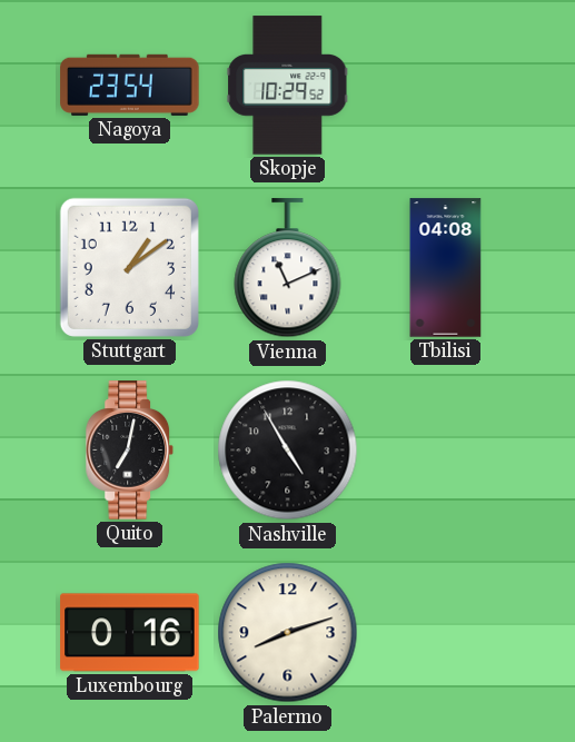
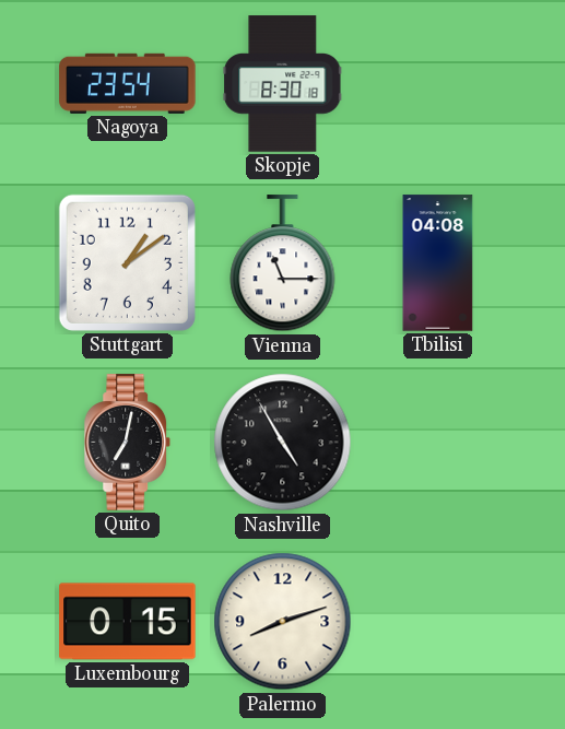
Skopje: 10:29 -> 8:30
Vienna: 11:11 -> 11:15
Luxembourg: 0:16 -> 0:15
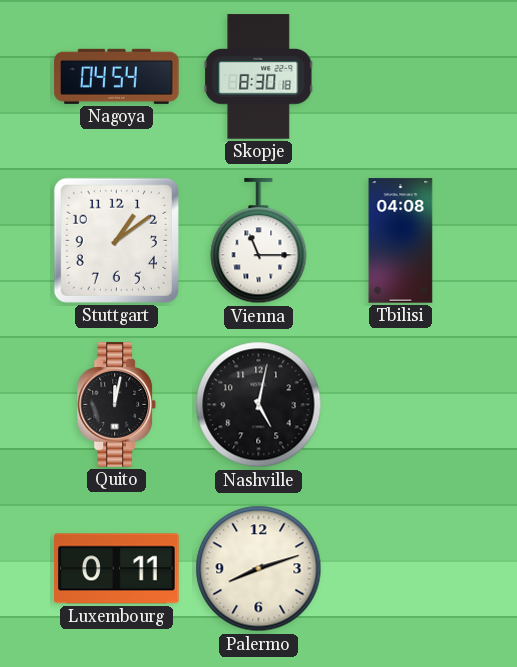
Nagoya: 23:54 -> 04:54
Quito: 7:02 -> 12:02
Nashville: 4:55 -> 5:02
Luxembourg: 0:15 -> 0:11
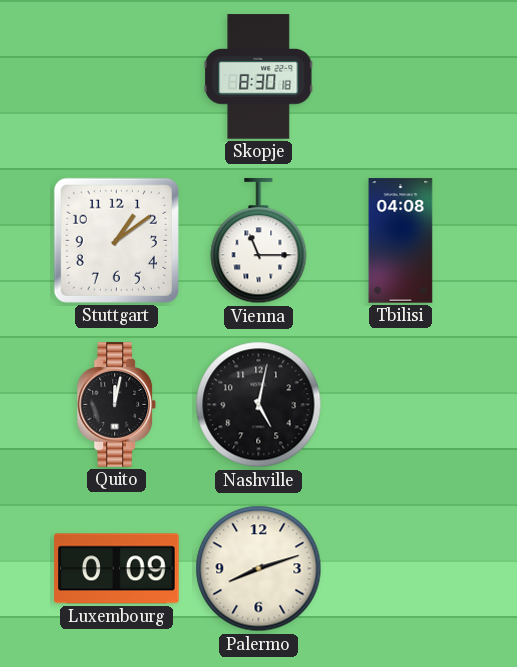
Nagoya: 04:54 -> none
Luxembourg: 0:11 -> 0:09
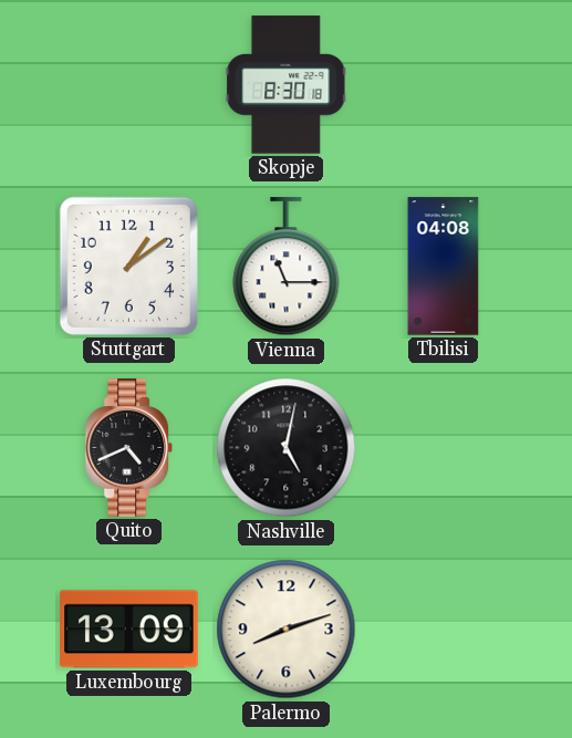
Quito: 12:02 -> 4:41
Luxembourg: 0:09 -> 13:09
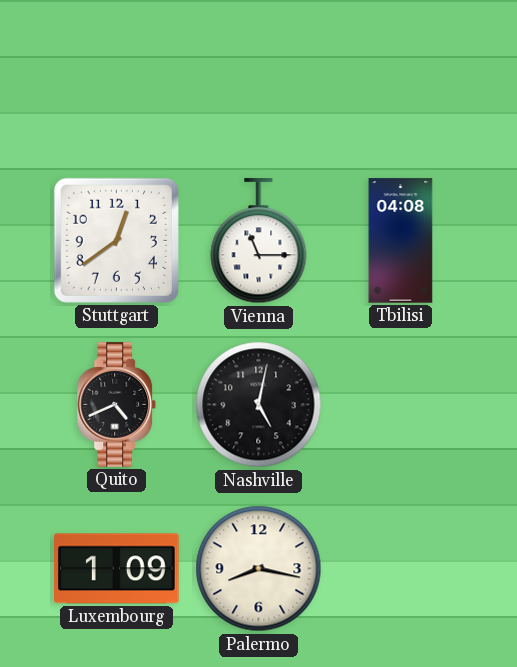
Skopje: 8:30 -> none
Stuttgart: 1:09 -> 12:39
Luxembourg: 13:09 -> 1:09
Palermo: 8:12 -> 8:17
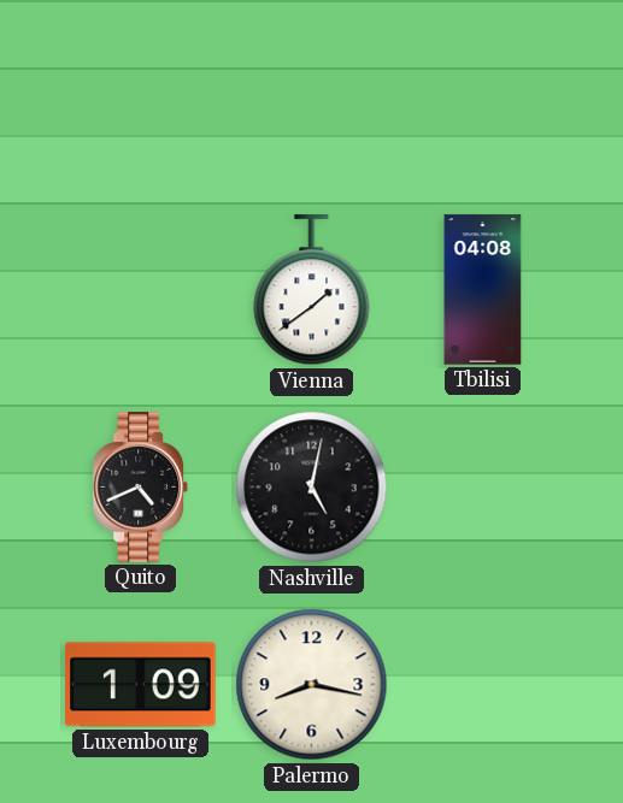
Stuttgart: 12:39 -> none
Vienna: 11:15 -> 1:39
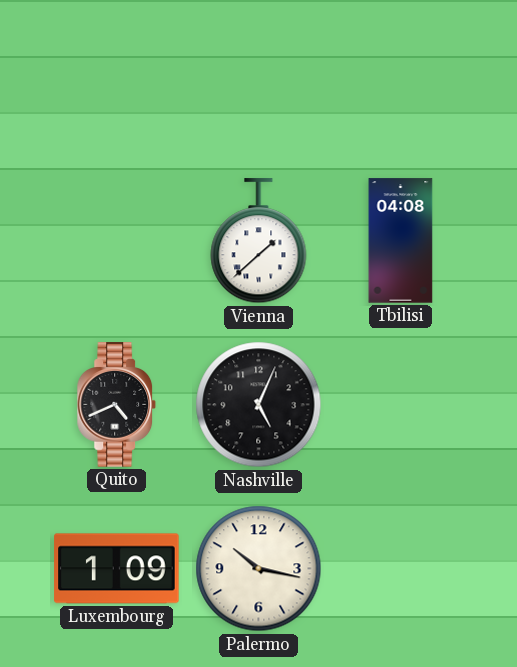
Vienna: 1:39 -> 1:38
Nashville: 5:02 -> 5:04
Palermo: 8:17 -> 10:17
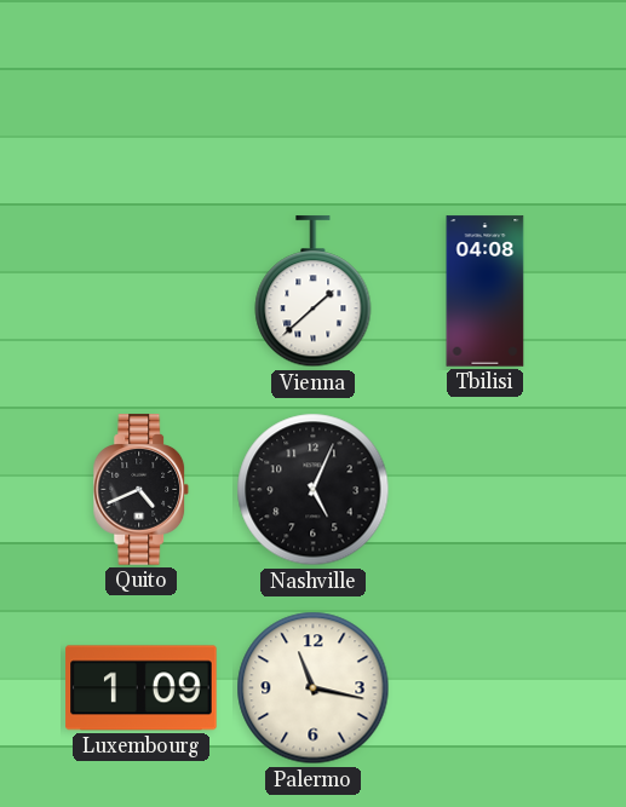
Palermo: 10:17 -> 11:17
